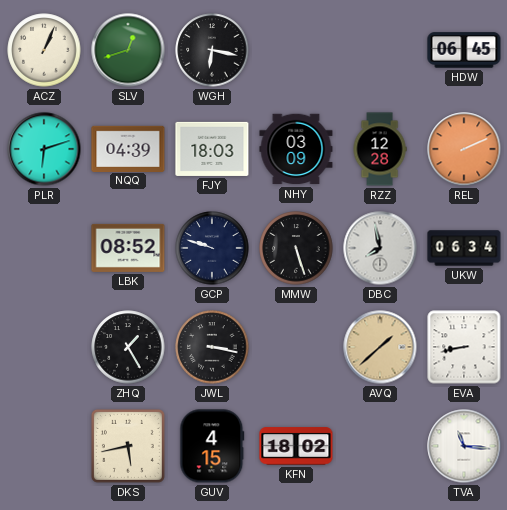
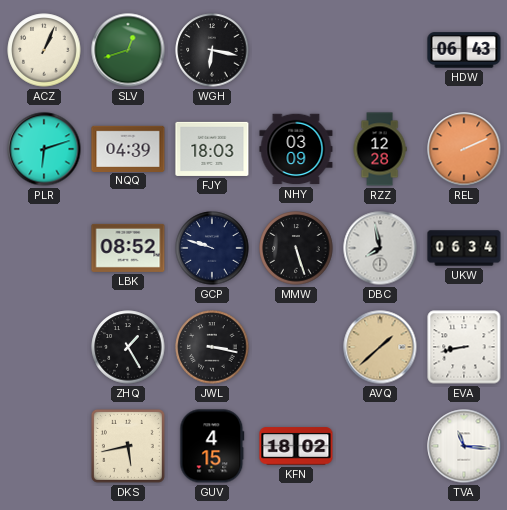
HDW: 06:45 -> 06:43
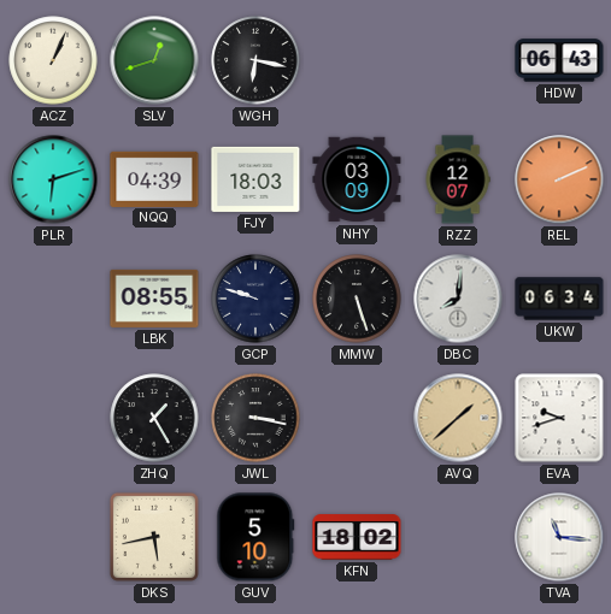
RZZ: 12:28 -> 12:07
LBK: 08:52 -> 08:55
DBC: 7:58 -> 8:01
EVA: 8:43 -> 9:42
GUV: 4:15 -> 5:10
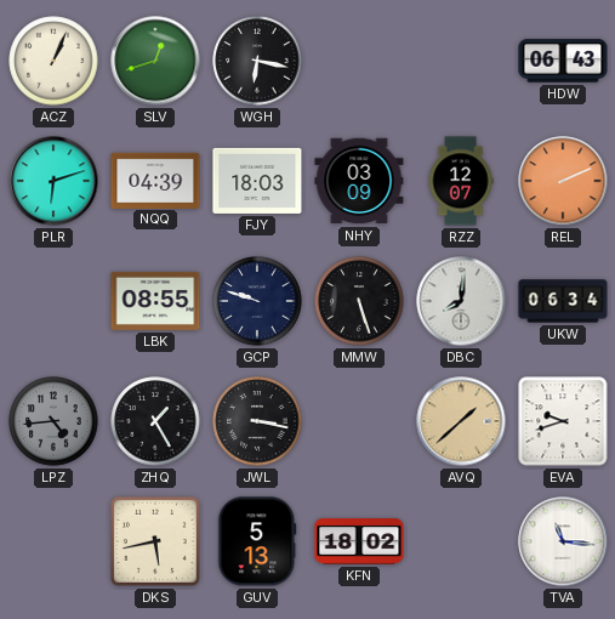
LPZ: none -> 4:44
GUV: 5:10 -> 5:13
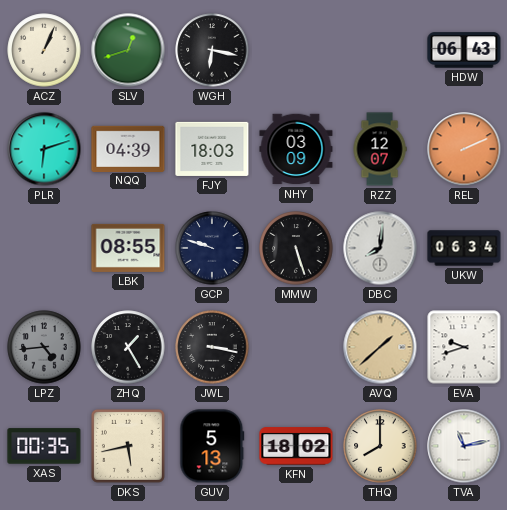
XAS: none -> 00:35
THQ: none -> 8:00
TVA: 11:16 -> 11:13
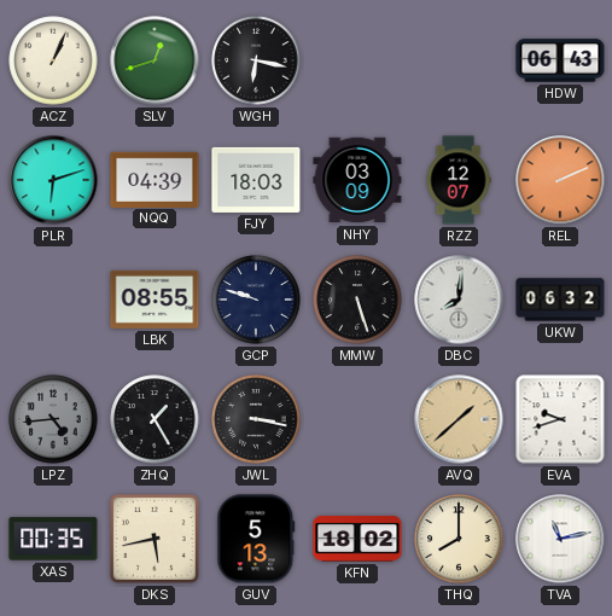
UKW: 06:34 -> 06:32
